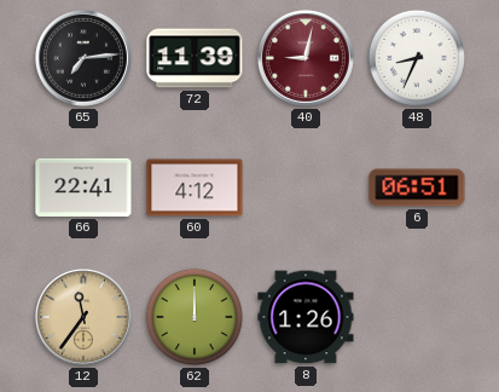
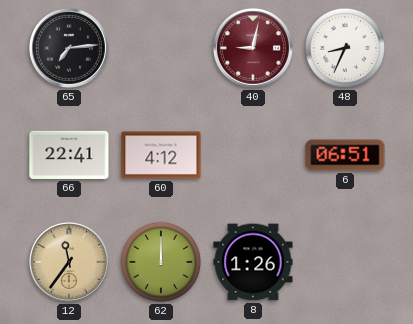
72: 11:39 -> none
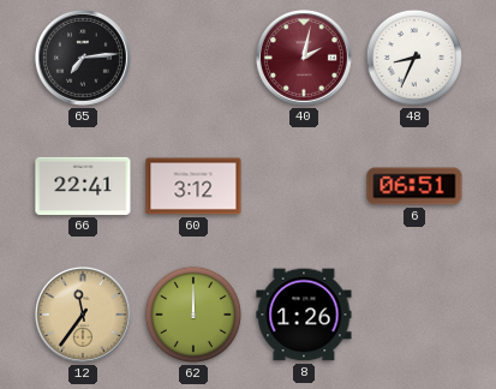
40: 9:02 -> 2:02
60: 4:12 -> 3:12
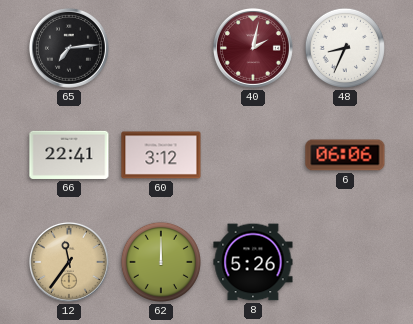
6: 06:51 -> 06:06
8: 1:26 -> 5:26
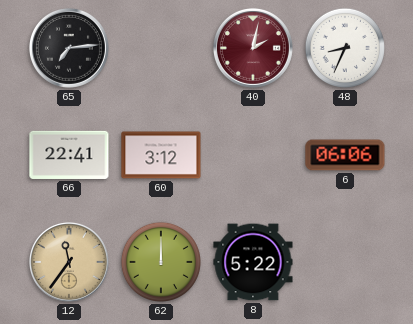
8: 5:26 -> 5:22
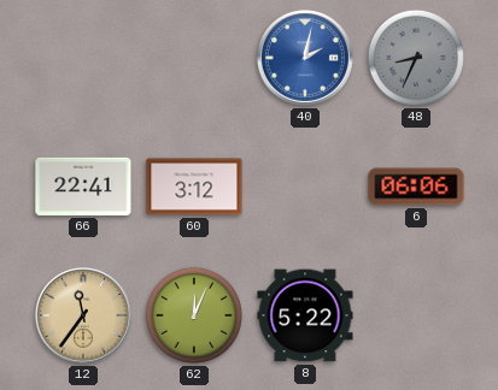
65: 7:14 -> none
40 dial: burgundy -> blue
48 dial: white -> grey
62: 12:00 -> 12:04
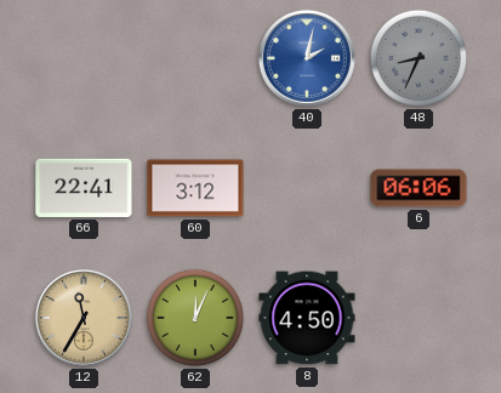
12: 11:36 -> 11:35
8: 5:22 -> 4:50
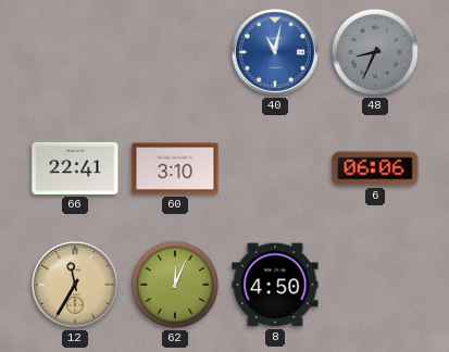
40: 2:02 -> 11:02
60: 3:12 -> 3:10
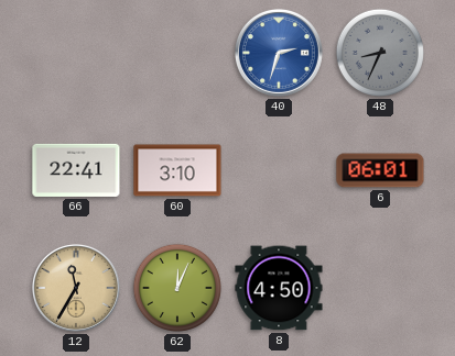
40: 11:02 -> 2:33
6: 06:06 -> 06:01
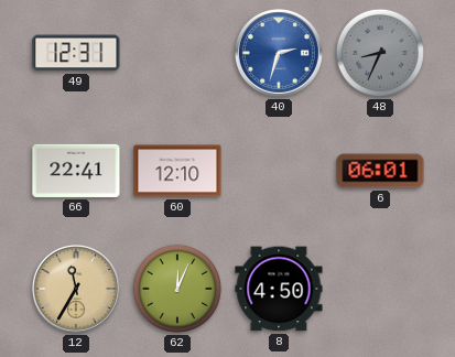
49: none -> 12:31
60: 3:10 -> 12:10
